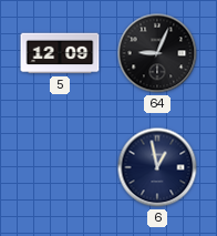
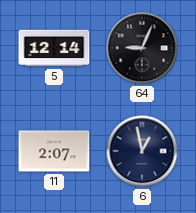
5: 12:09 -> 12:14
11: none -> 2:07
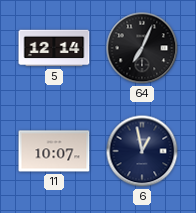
64: 9:04 -> 7:04
11: 2:07 -> 10:07
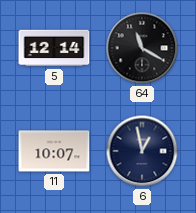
64: 7:04 -> 11:20
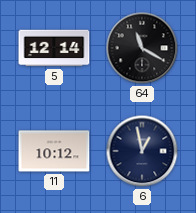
11: 10:07 -> 10:12
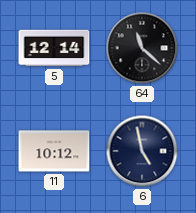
64: 11:20 -> 11:22
6: 12:58 -> 4:58
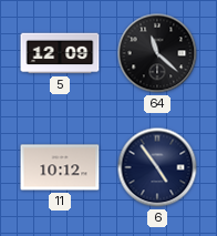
5: 12:14 -> 12:09
6: 4:58 -> 4:54
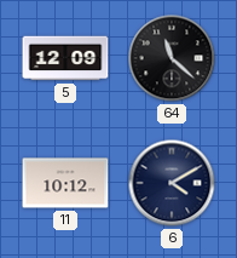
6: 4:54 -> 4:10
